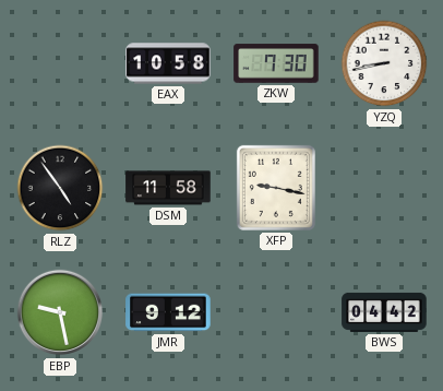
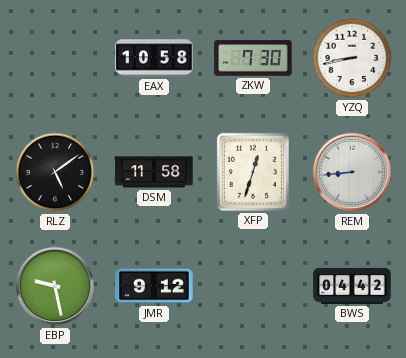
RLZ: 4:54 -> 5:09
XFP: 9:17 -> 12:33
REM: none -> 8:44
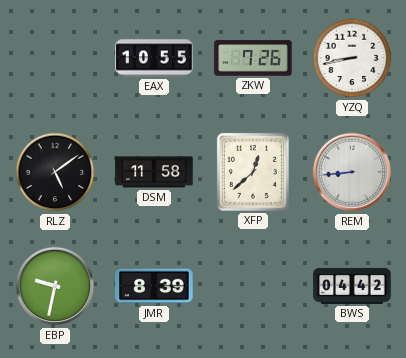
EAX: 10:58 -> 10:55
ZKW: 7:30 -> 7:26
XFP: 12:33 -> 12:38
EBP: 9:28 -> 9:32
JMR: 9:12 -> 8:39
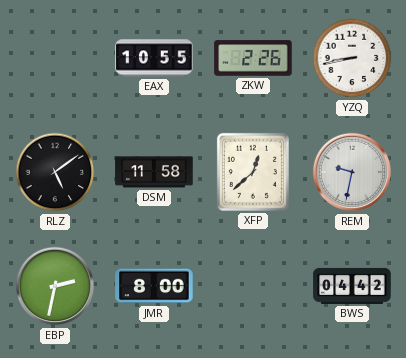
ZKW: 7:26 -> 2:26
REM: 8:44 -> 9:32
EBP: 9:32 -> 2:32
JMR: 8:39 -> 8:00
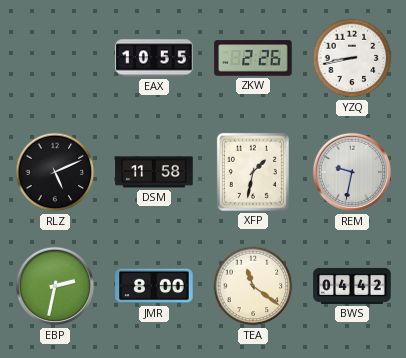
RLZ: 5:09 -> 5:11
XFP: 12:38 -> 1:32
TEA: none -> 11:21
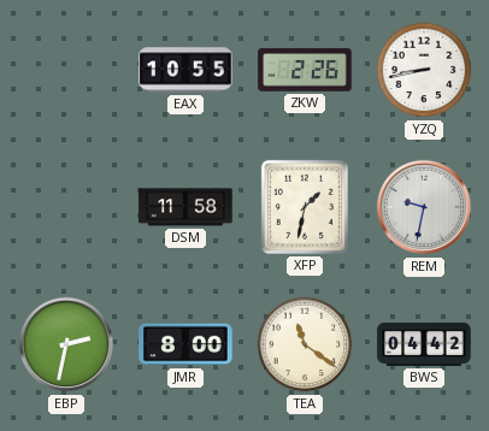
RLZ: 5:11 -> none
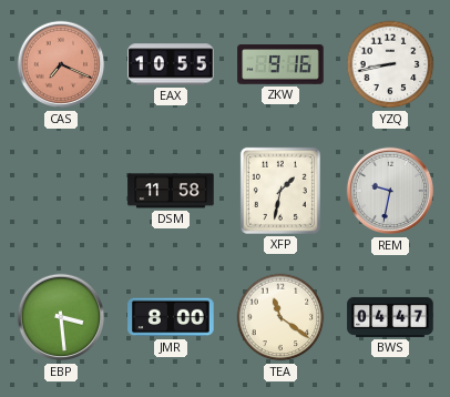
CAS: none -> 7:19
ZKW: 2:26 -> 9:16
EBP: 2:32 -> 3:29
BWS: 04:42 -> 04:47
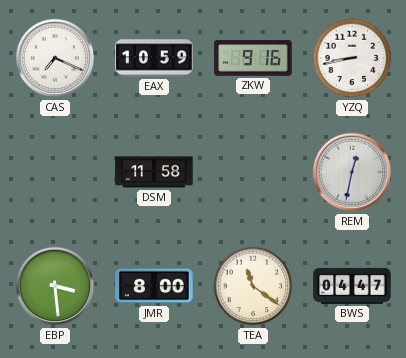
CAS dial: salmon -> white
EAX: 10:55 -> 10:59
XFP: 1:32 -> none
REM: 9:32 -> 12:32
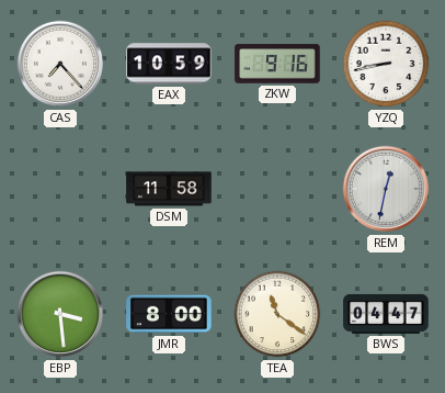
CAS: 7:19 -> 7:23
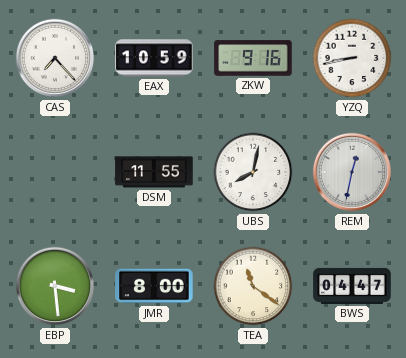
DSM: 11:58 -> 11:55
UBS: none -> 8:02
